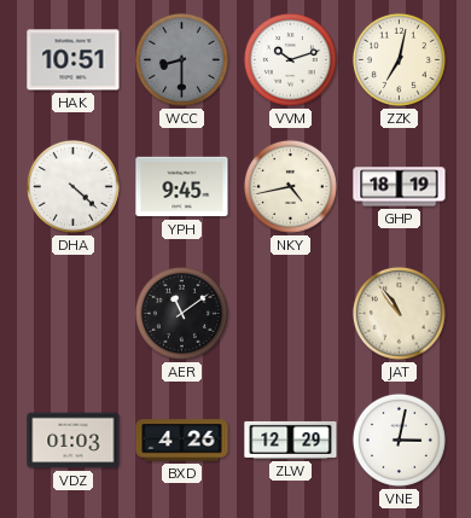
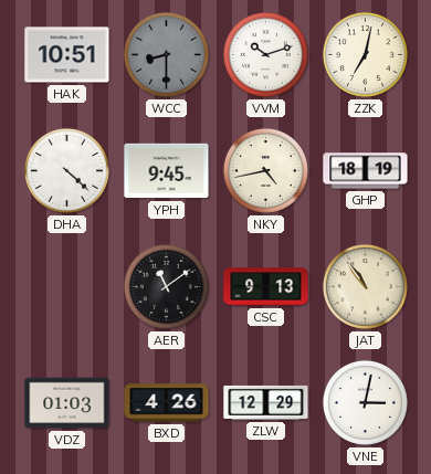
CSC: none -> 9:13
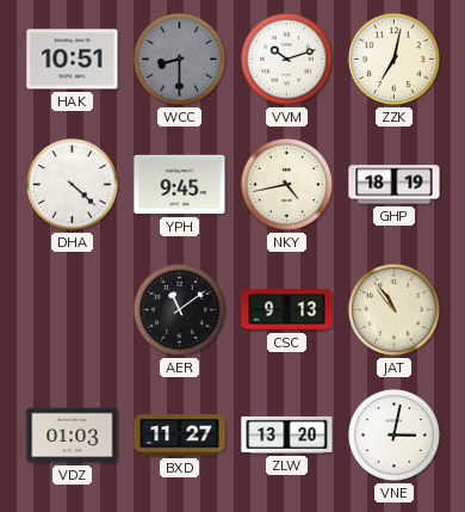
BXD: 4:26 -> 11:27
ZLW: 12:29 -> 13:20
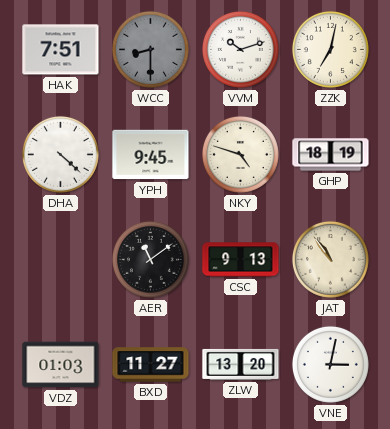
HAK: 10:51 -> 7:51
NKY: 4:43 -> 4:48
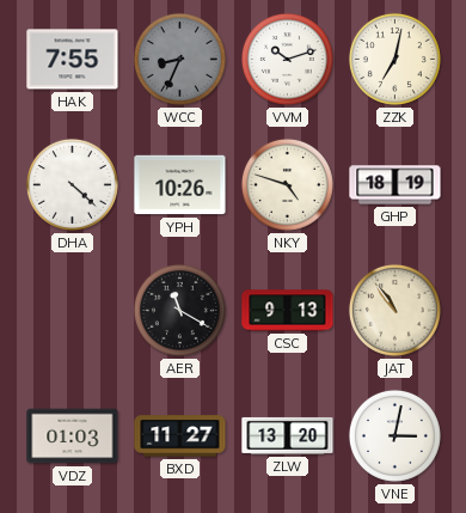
HAK: 7:51 -> 7:55
WCC: 8:30 -> 8:34
YPH: 9:45 -> 10:26
AER: 11:09 -> 11:20
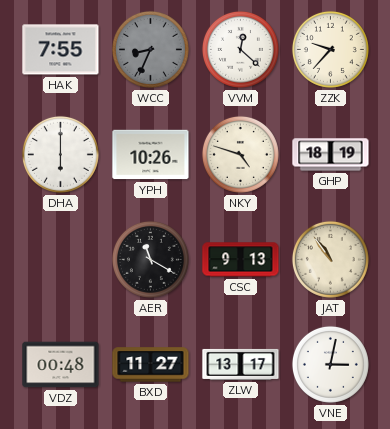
VVM: 10:12 -> 12:22
ZZK: 7:02 -> 9:37
DHA: 4:22 -> 6:00
VDZ: 01:03 -> 00:48
ZLW: 13:20 -> 13:17
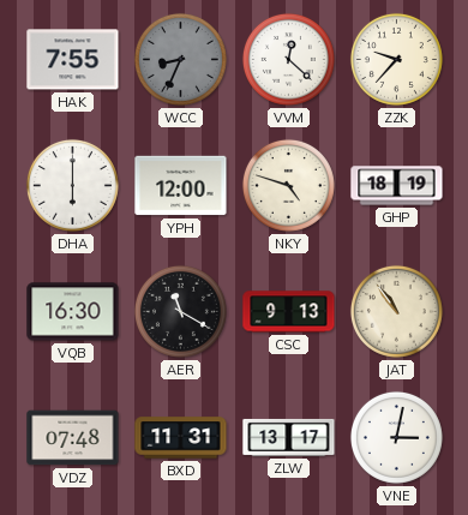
YPH: 10:26 -> 12:00
VQB: none -> 16:30
VDZ: 00:48 -> 07:48
BXD: 11:27 -> 11:31
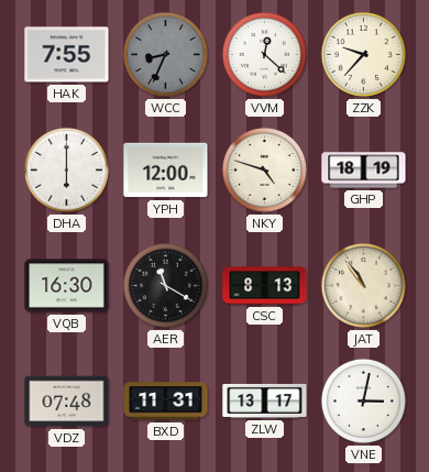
CSC: 9:13 -> 8:13
